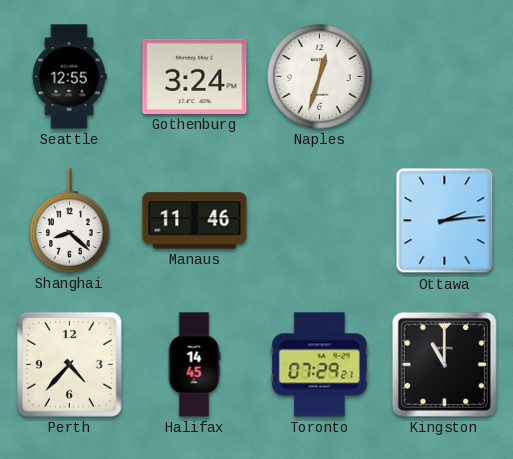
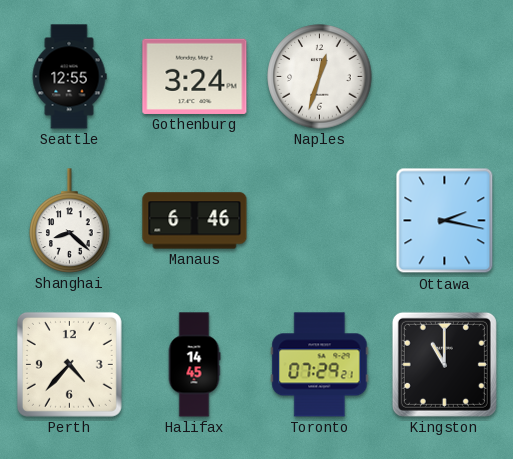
Manaus: 11:46 -> 6:46
Ottawa: 2:14 -> 2:17
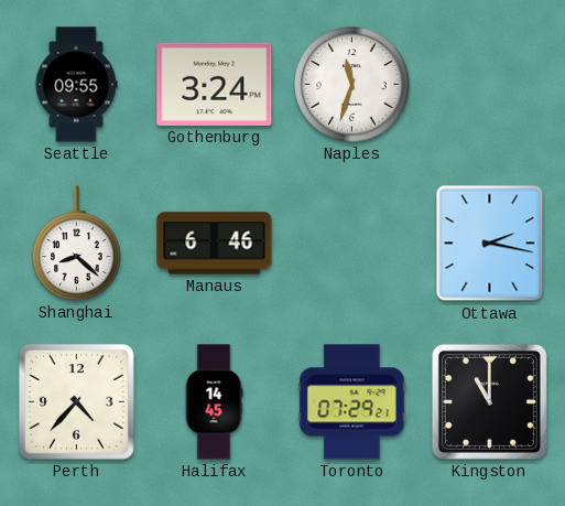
Seattle: 12:55 -> 09:55
Naples: 12:33 -> 11:33
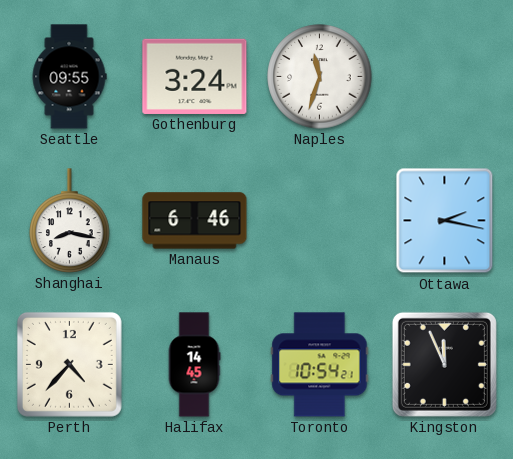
Shanghai: 8:22 -> 8:17
Toronto: 07:29 -> 10:54
Kingston: 11:00 -> 11:56
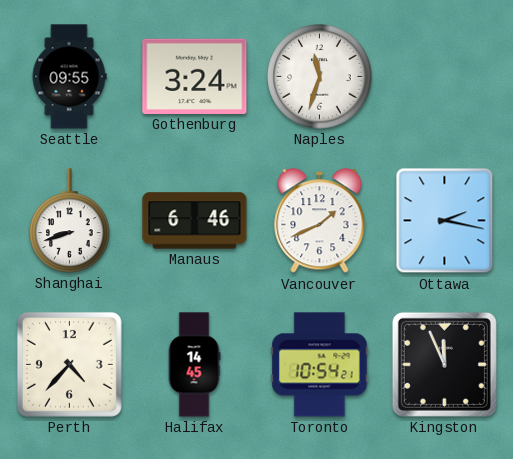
Shanghai: 8:17 -> 8:42
Vancouver: none -> 1:41
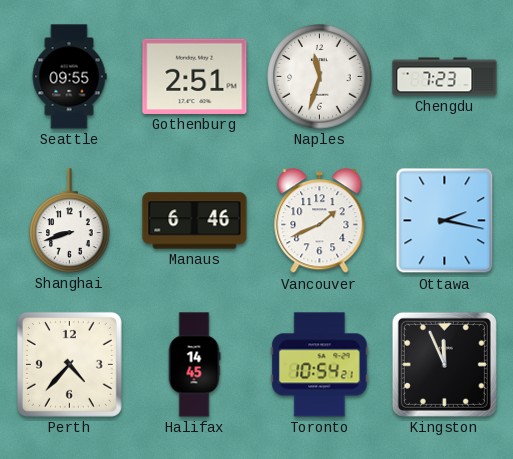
Gothenburg: 3:24 -> 2:51
Chengdu: none -> 7:23
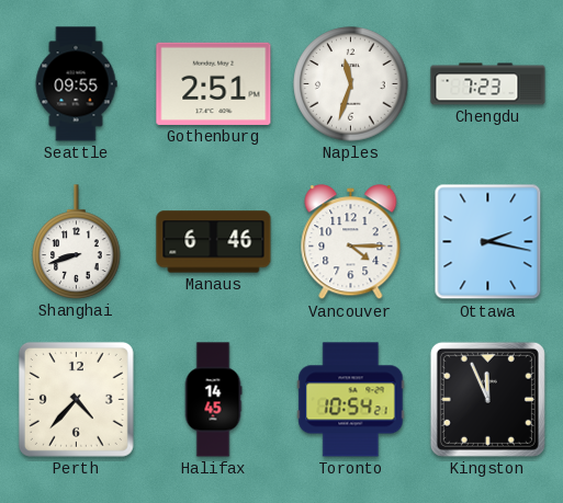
Vancouver: 1:41 -> 4:15
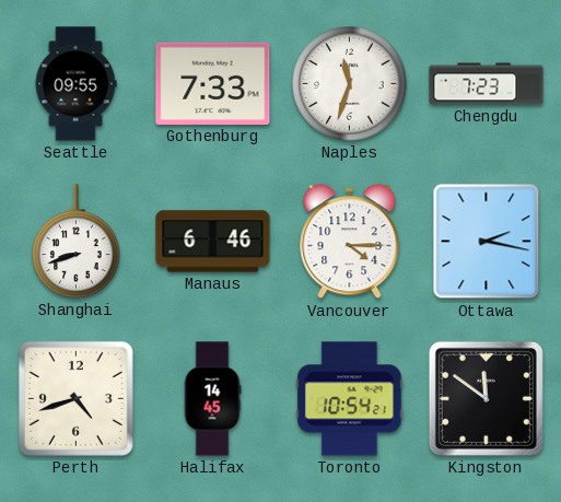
Gothenburg: 2:51 -> 7:33
Perth: 4:37 -> 4:42
Kingston: 11:56 -> 11:51
